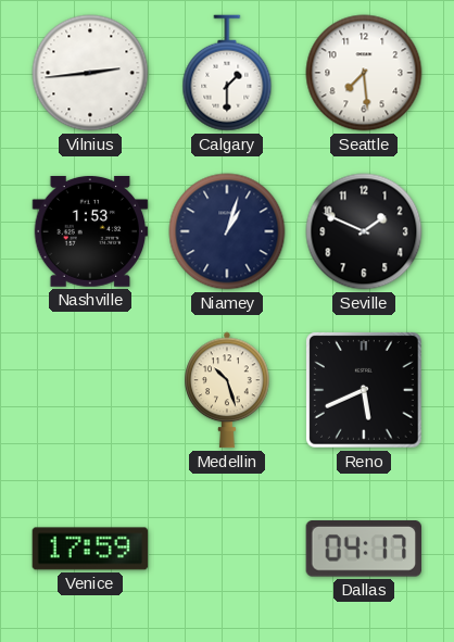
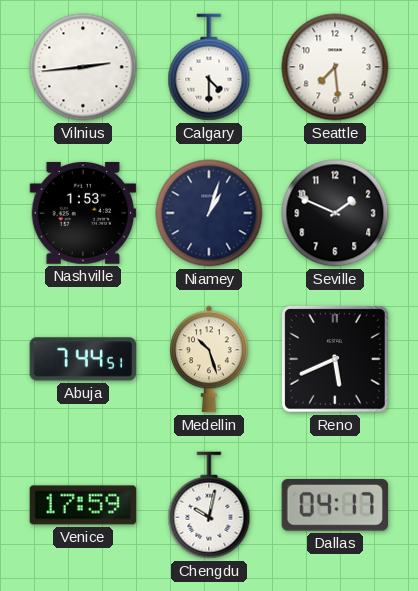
Calgary: 1:30 -> 4:30
Abuja: none -> 7:44
Chengdu: none -> 10:02
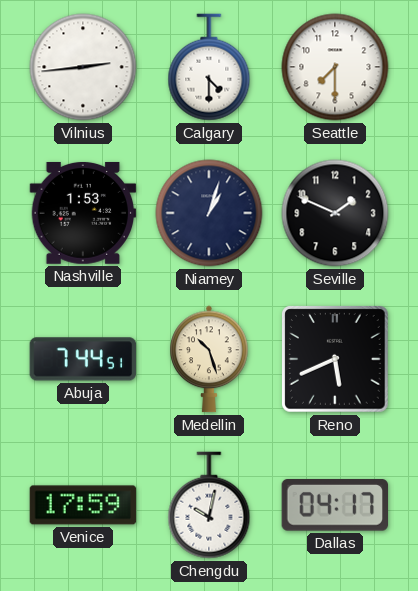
Seattle: 7:29 -> 7:30
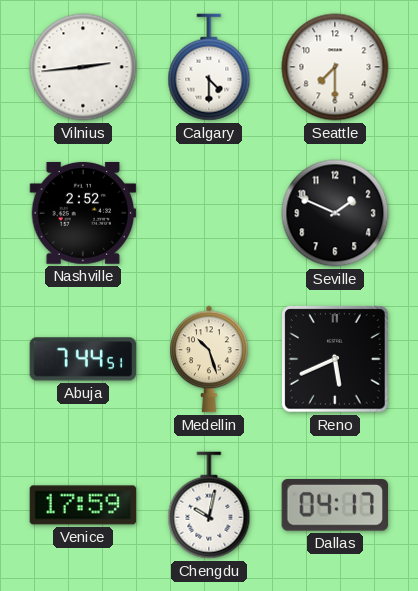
Nashville: 1:53 -> 2:52
Niamey: 1:03 -> none
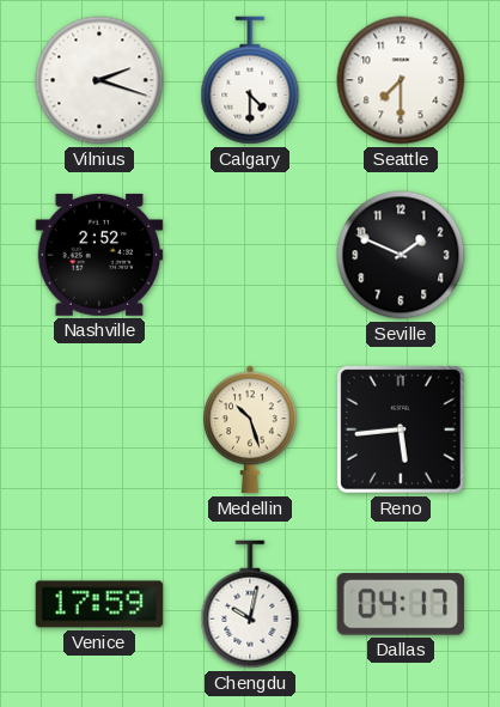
Vilnius: 2:44 -> 2:18
Abuja: 7:44 -> none
Reno: 5:41 -> 5:44
